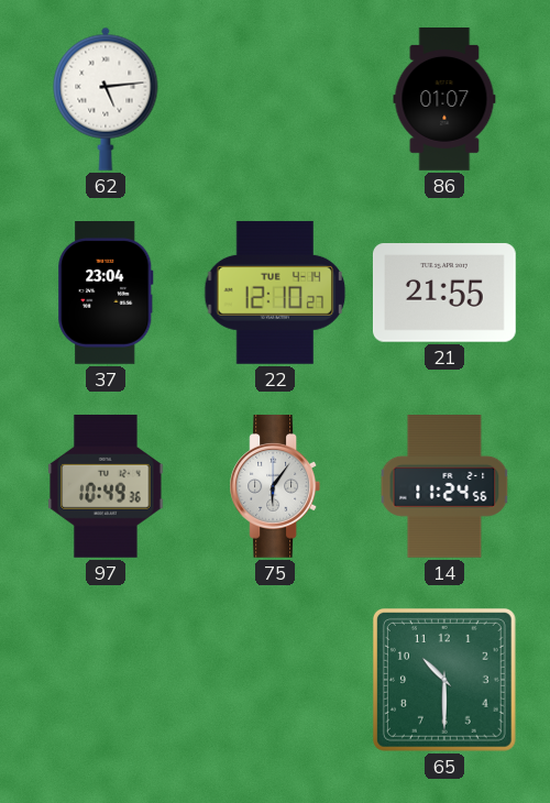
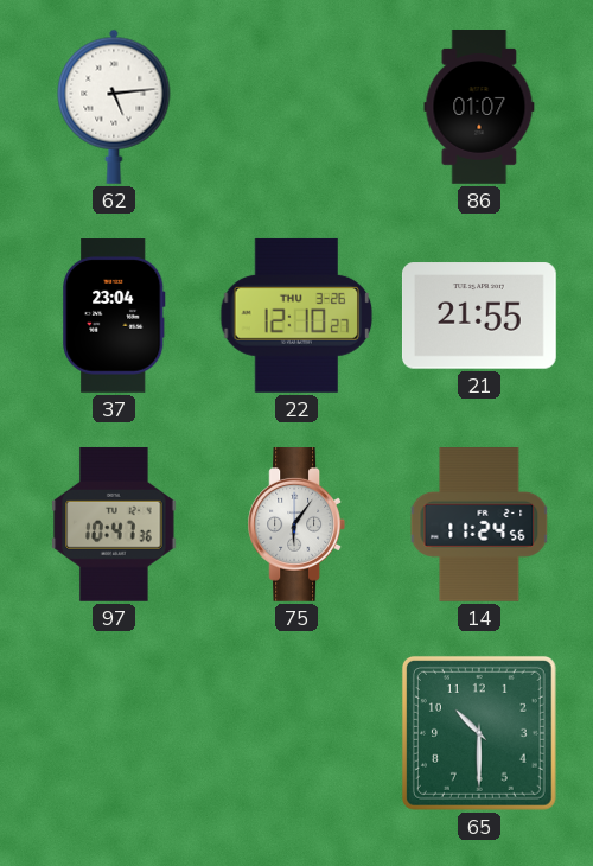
22 date: TUE 4-14 -> THU 3-26
97: 10:49 -> 10:47
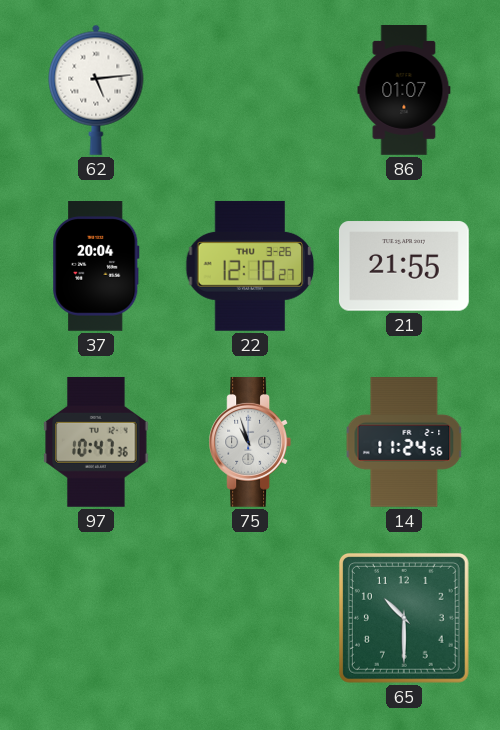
37: 23:04 -> 20:04
75: 6:06 -> 10:57
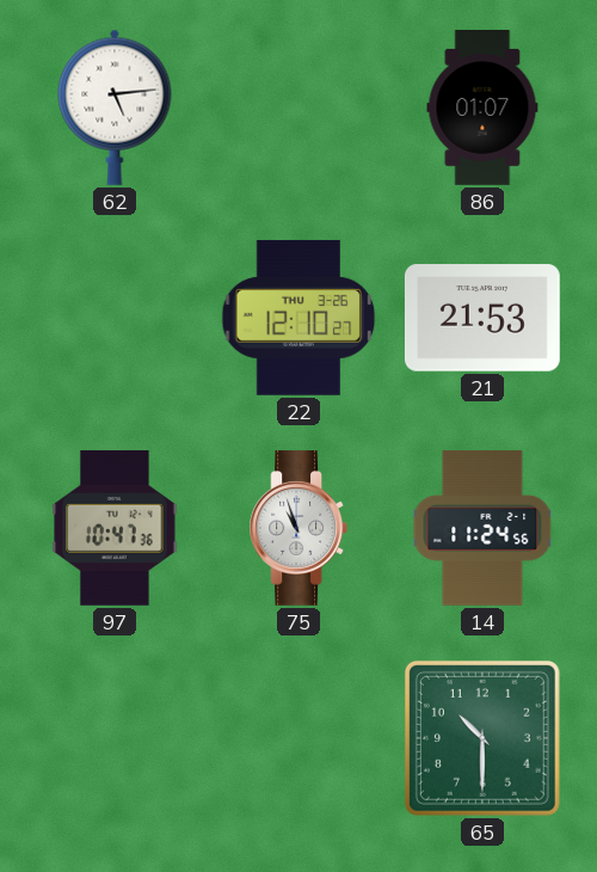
37: 20:04 -> none
21: 21:55 -> 21:53
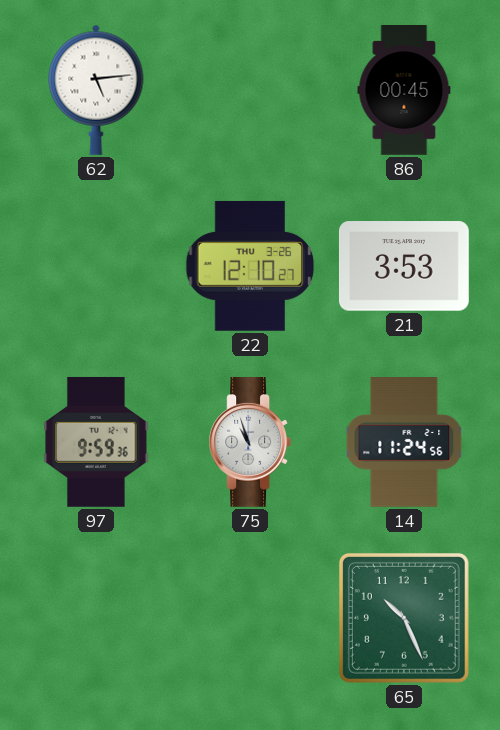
86: 01:07 -> 00:45
21: 21:53 -> 3:53
97: 10:47 -> 9:59
65: 10:30 -> 10:26
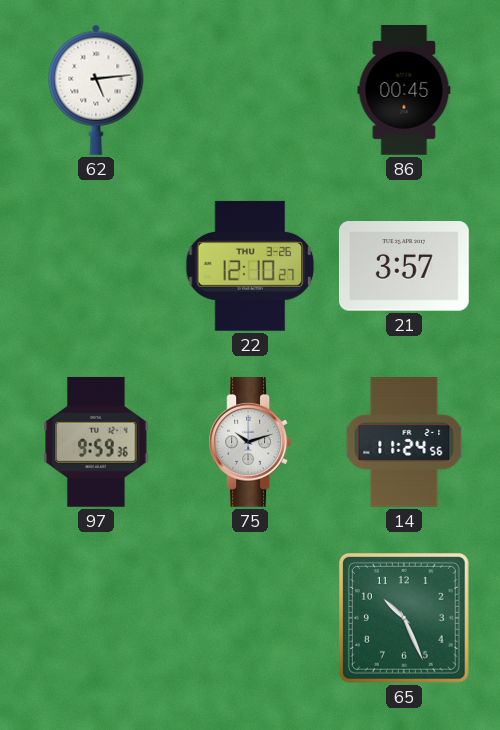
21: 3:53 -> 3:57
75: 10:57 -> 10:12
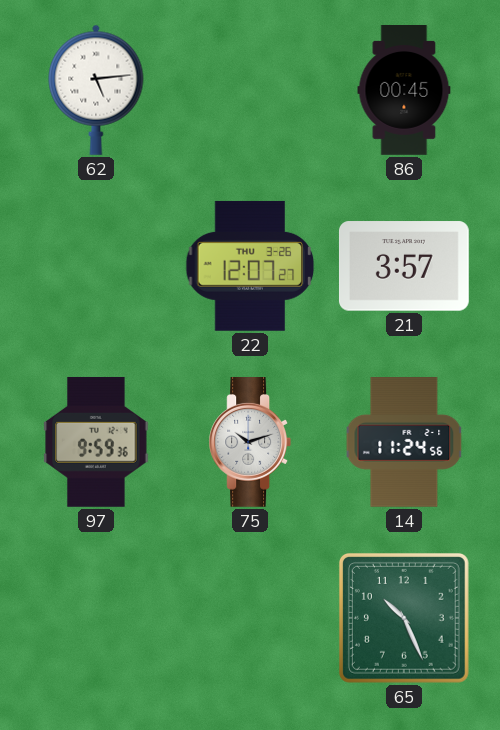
22: 12:10 -> 12:07
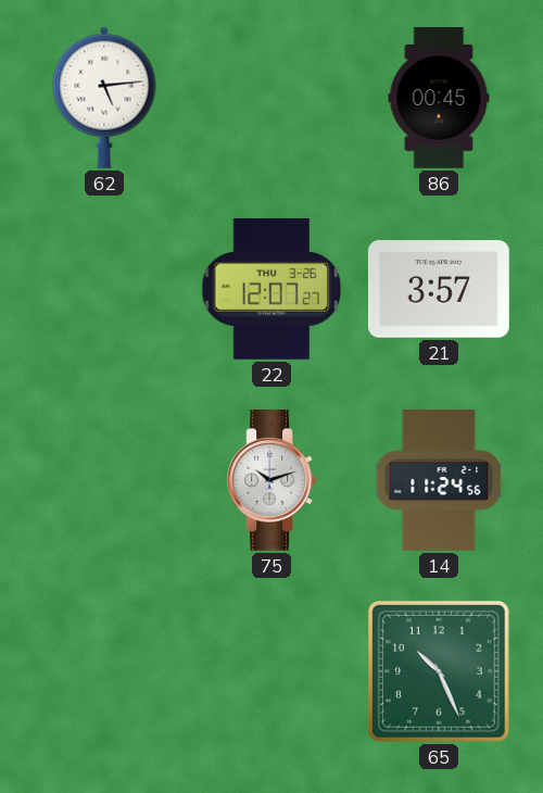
97: 9:59 -> none
